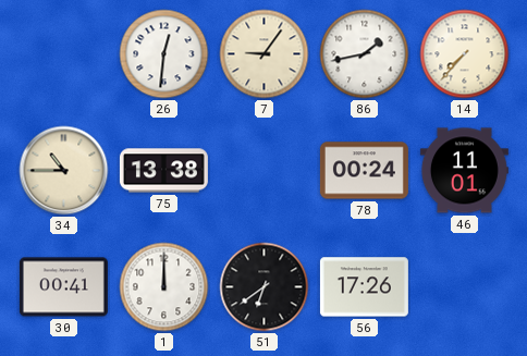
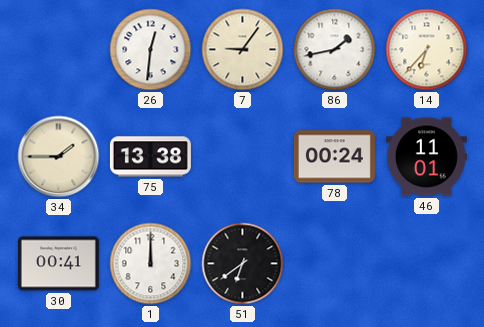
14: 7:37 -> 6:37
34: 10:45 -> 1:45
56: 17:26 -> none
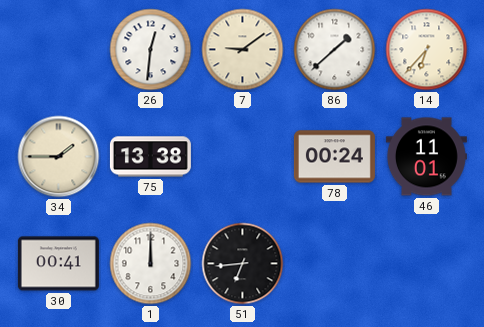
7: 9:06 -> 9:09
86: 1:43 -> 1:38
51: 6:39 -> 6:44
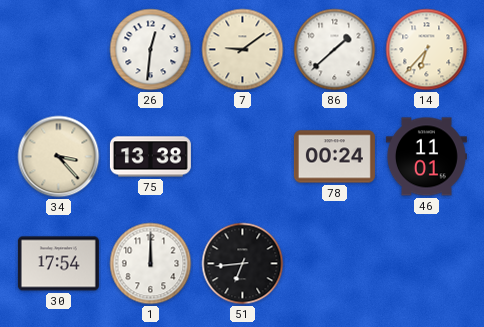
34: 1:45 -> 3:23
30: 00:41 -> 17:54
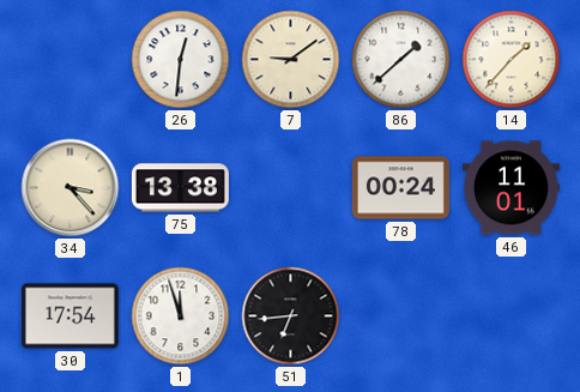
14: 6:37 -> 1:37
1: 12:00 -> 11:57
